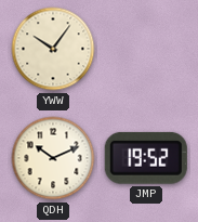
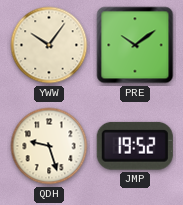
PRE: none -> 10:09
QDH: 10:11 -> 9:27
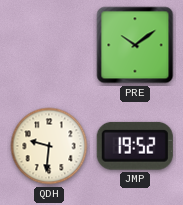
YWW: 10:06 -> none
QDH: 9:27 -> 9:31
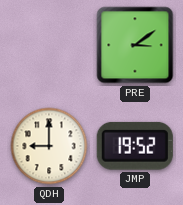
PRE: 10:09 -> 3:09
QDH: 9:31 -> 9:00
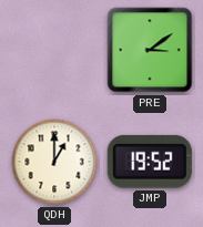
QDH: 9:00 -> 1:00
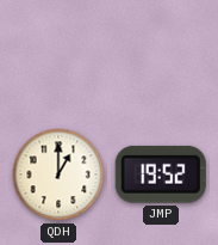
PRE: 3:09 -> none
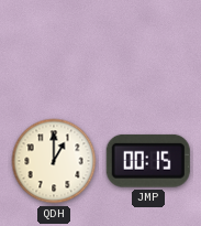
JMP: 19:52 -> 00:15
